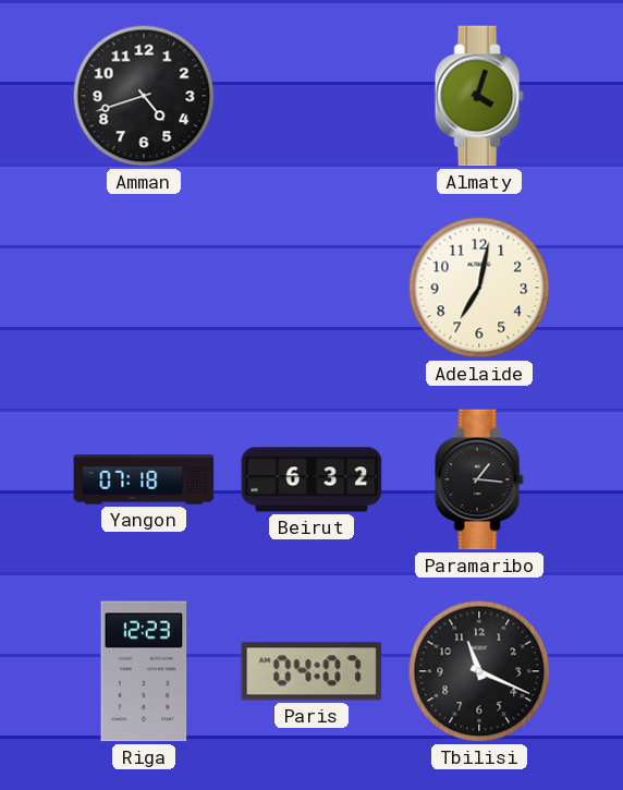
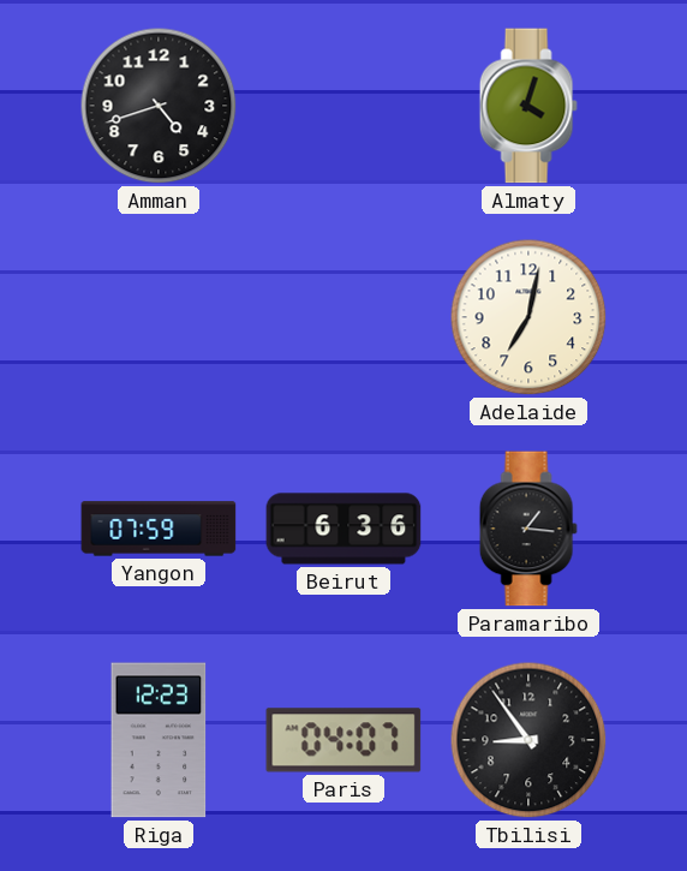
Yangon: 07:18 -> 07:59
Beirut: 6:32 -> 6:36
Tbilisi: 11:19 -> 8:54
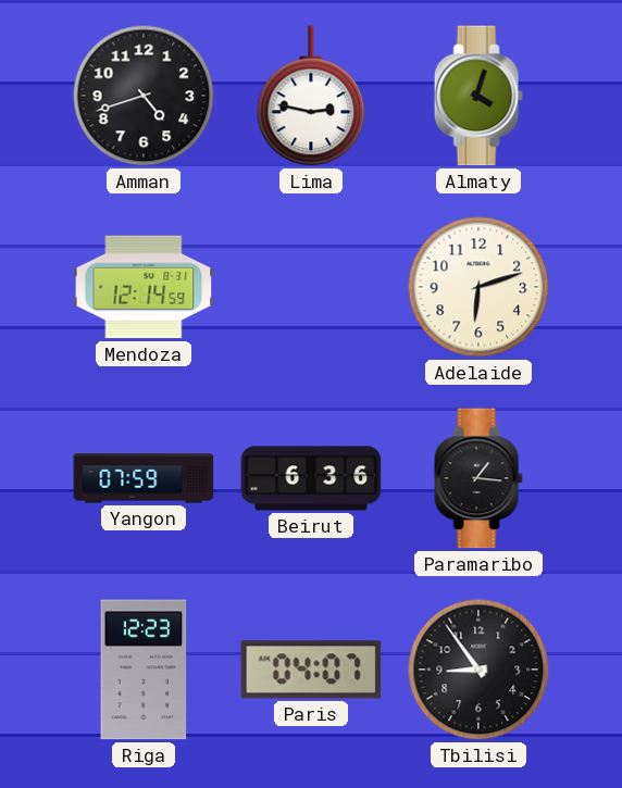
Lima: none -> 2:47
Mendoza: none -> 12:14
Adelaide: 7:02 -> 6:12
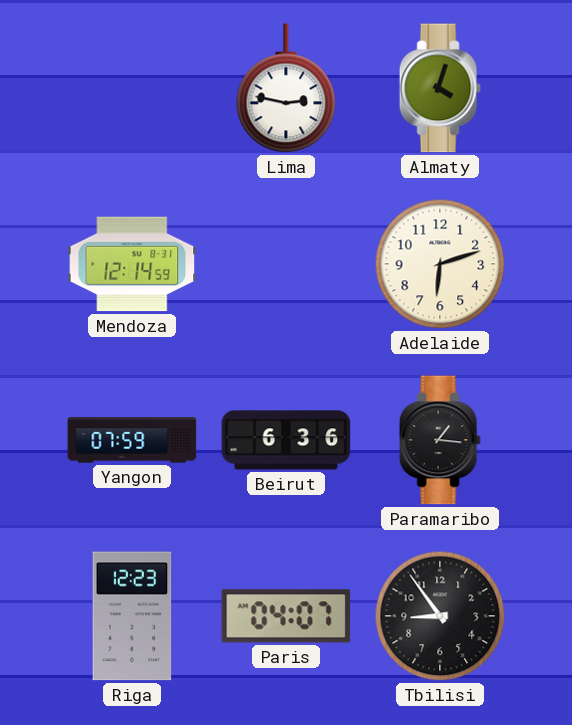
Amman: 4:42 -> none
